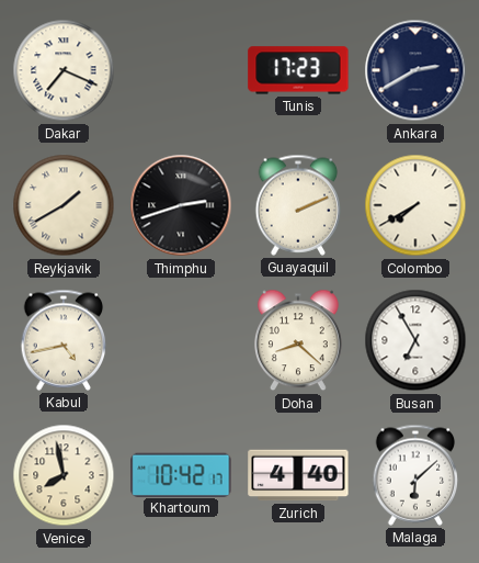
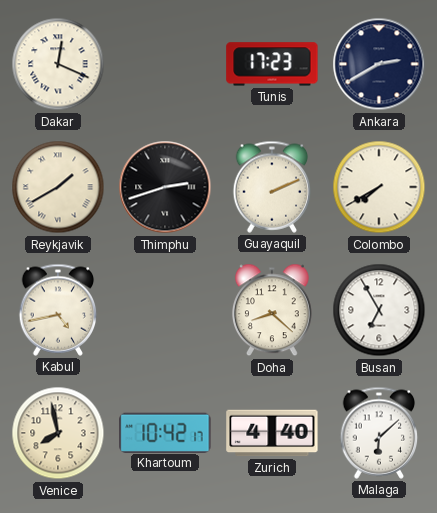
Dakar: 7:19 -> 12:19
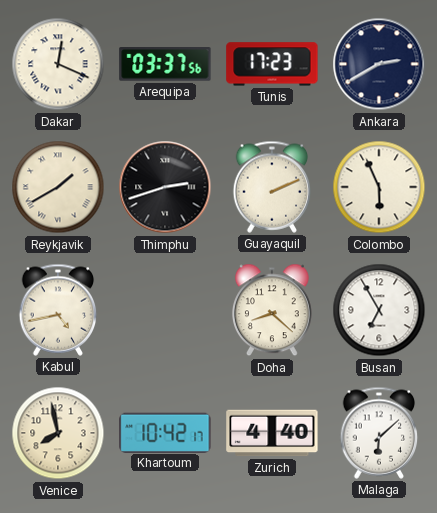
Arequipa: none -> 03:37
Colombo: 7:40 -> 5:56
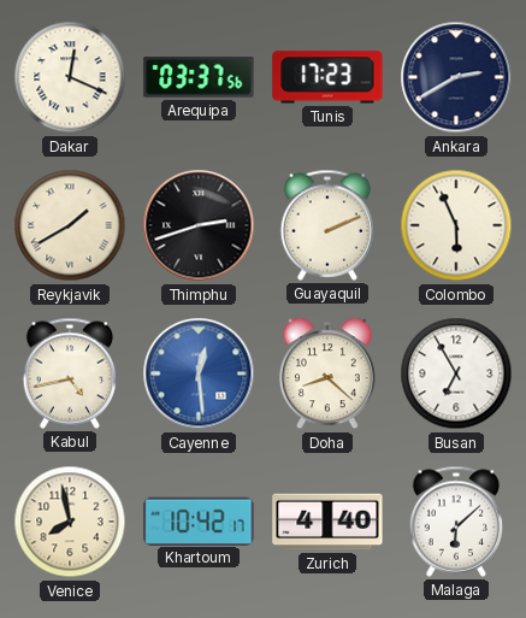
Cayenne: none -> 12:29
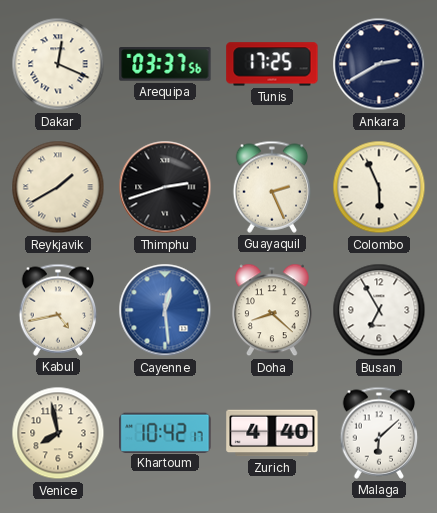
Tunis: 17:23 -> 17:25
Guayaquil: 2:11 -> 2:26
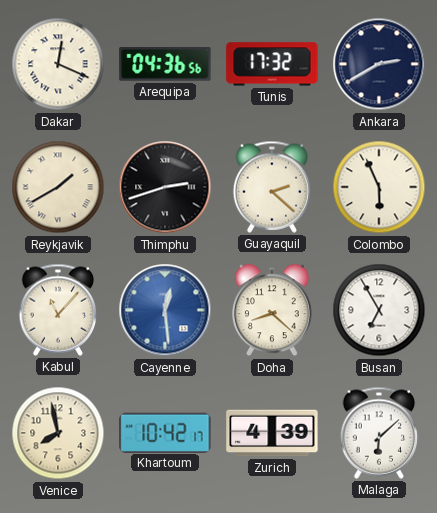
Arequipa: 03:37 -> 04:36
Tunis: 17:25 -> 17:32
Guayaquil: 2:26 -> 2:22
Kabul: 4:43 -> 11:07
Zurich: 4:40 -> 4:39
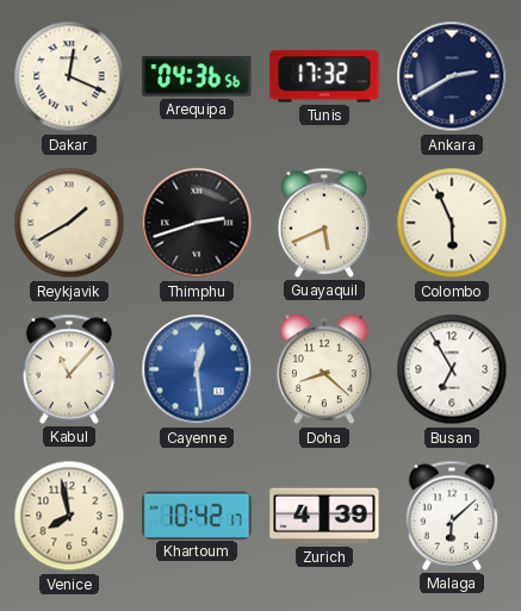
Guayaquil: 2:22 -> 5:41
